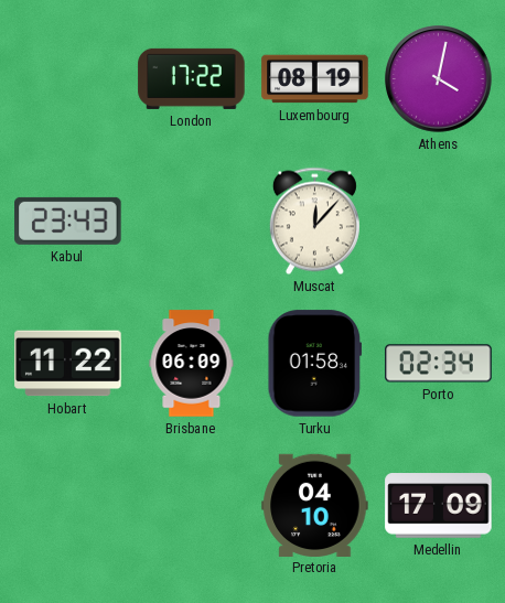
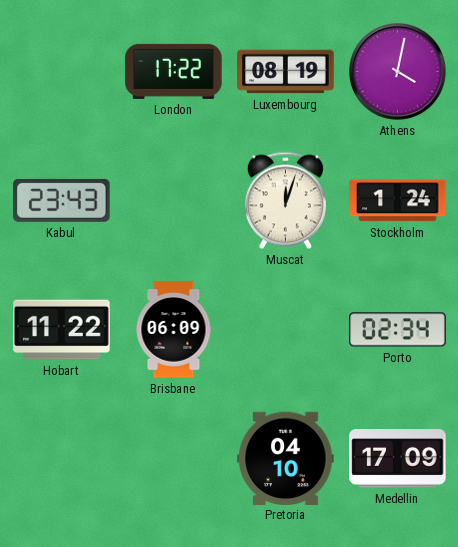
Muscat: 12:07 -> 12:03
Stockholm: none -> 1:24
Turku: 01:58 -> none
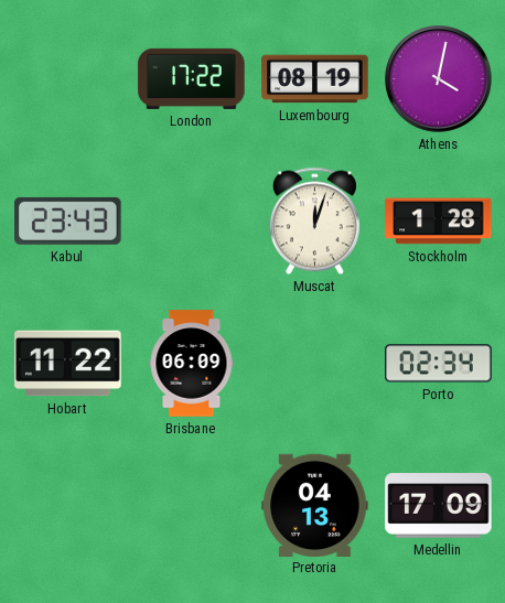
Stockholm: 1:24 -> 1:28
Pretoria: 04:10 -> 04:13
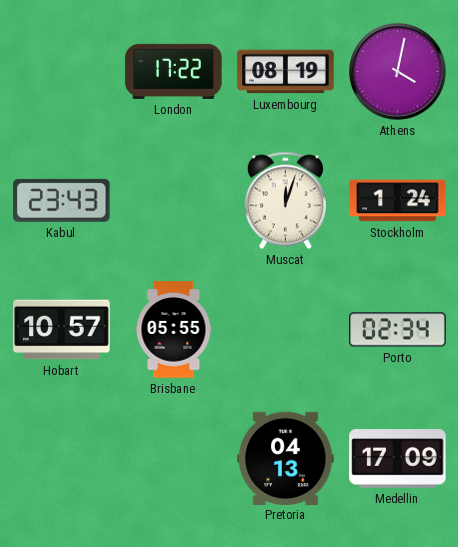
Stockholm: 1:28 -> 1:24
Hobart: 11:22 -> 10:57
Brisbane: 06:09 -> 05:55
